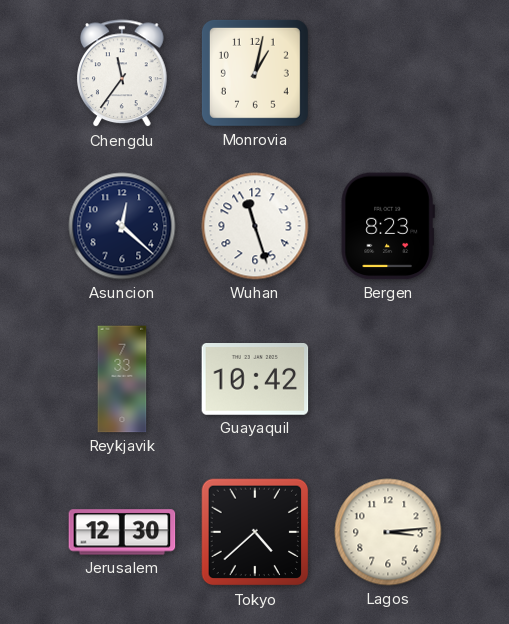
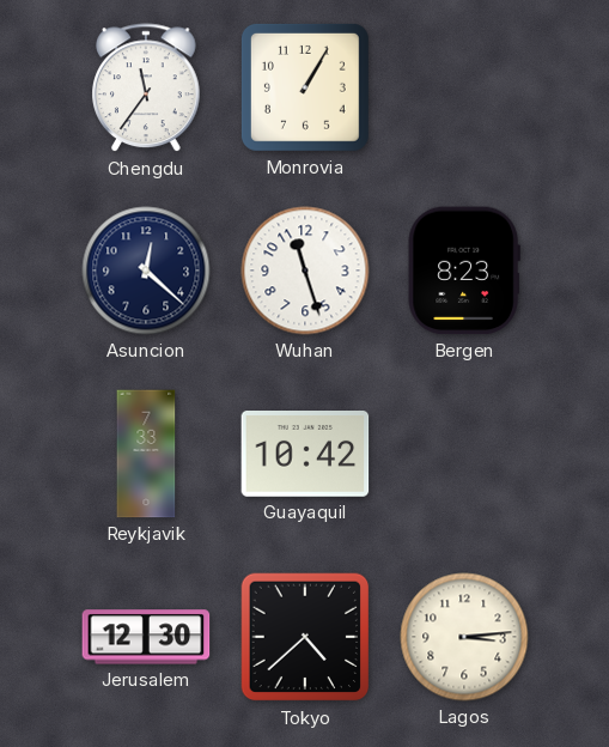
Monrovia: 1:02 -> 1:05
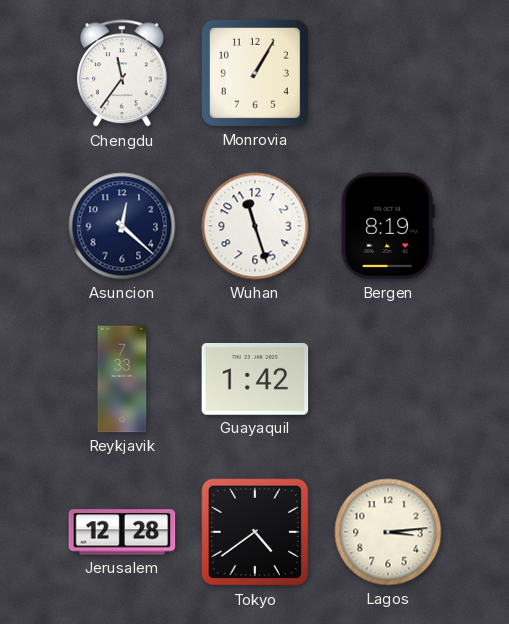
Bergen: 8:23 -> 8:19
Guayaquil: 10:42 -> 1:42
Jerusalem: 12:30 -> 12:28
Tokyo: 4:38 -> 4:39
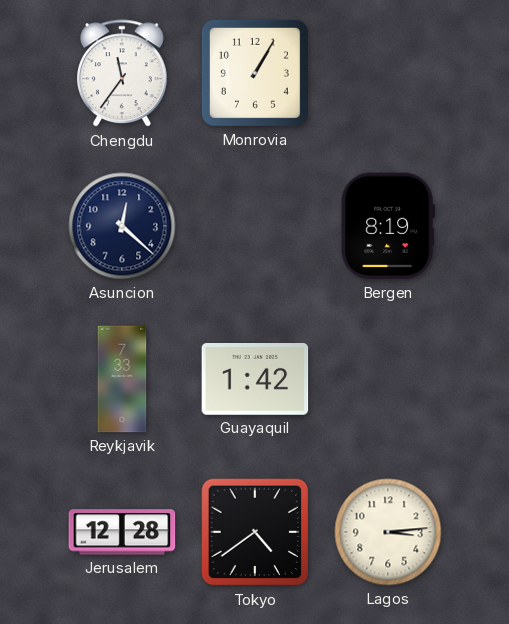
Wuhan: 11:27 -> none
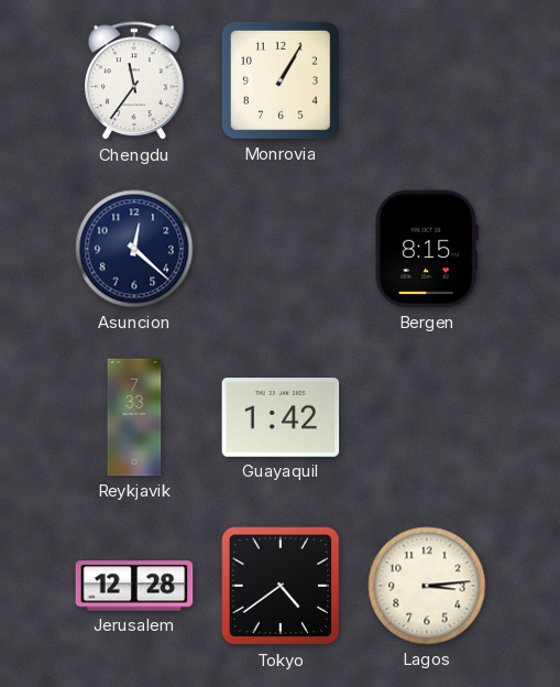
Bergen: 8:19 -> 8:15
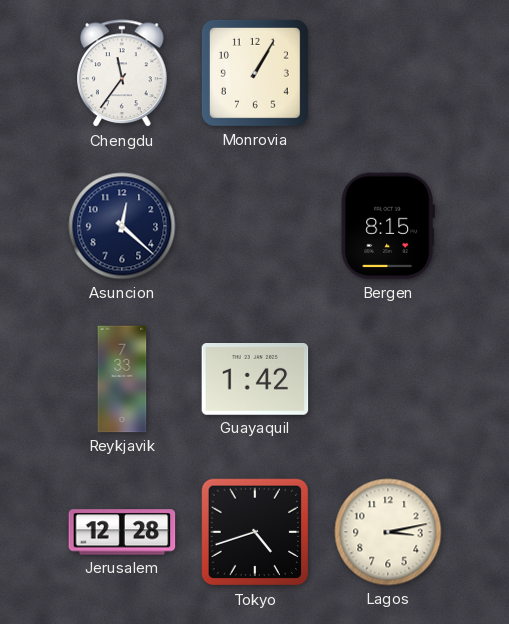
Tokyo: 4:39 -> 4:42
Lagos: 3:14 -> 3:13
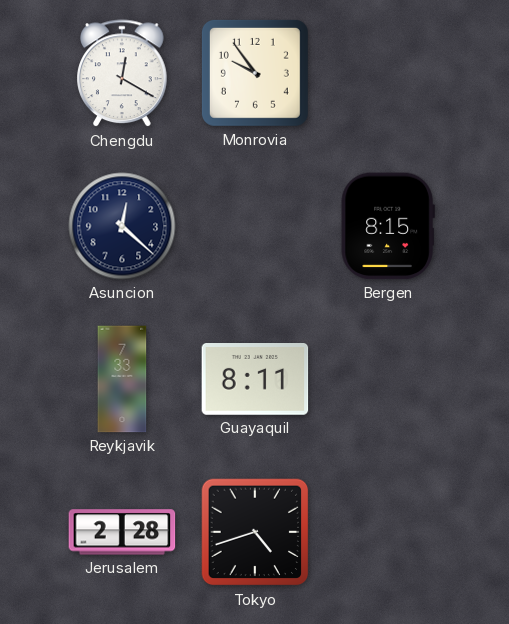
Chengdu: 11:36 -> 12:20
Monrovia: 1:05 -> 9:54
Guayaquil: 1:42 -> 8:11
Jerusalem: 12:28 -> 2:28
Lagos: 3:13 -> none
